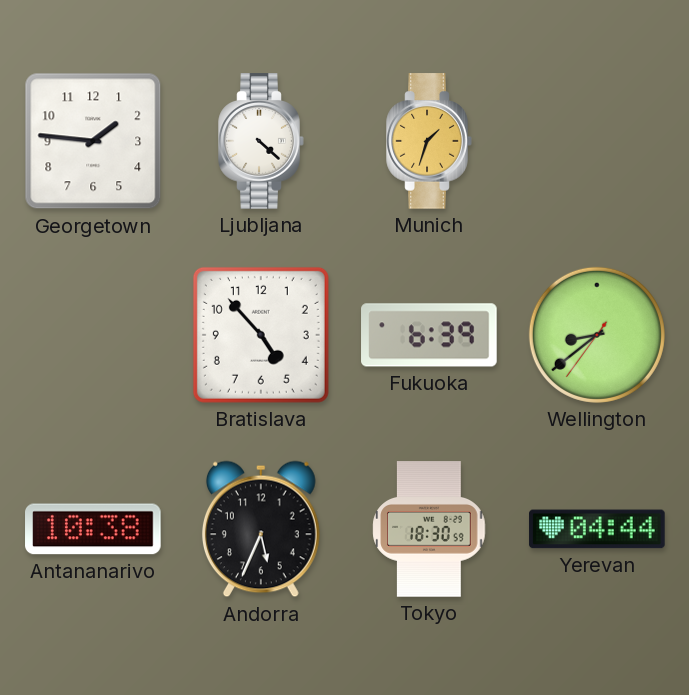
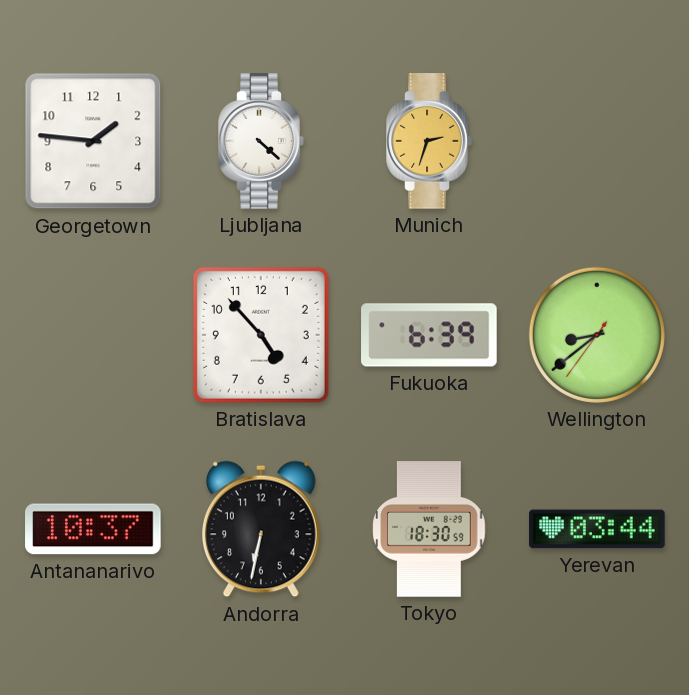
Munich: 1:33 -> 2:33
Antananarivo: 10:38 -> 10:37
Andorra: 5:34 -> 6:32
Yerevan: 04:44 -> 03:44
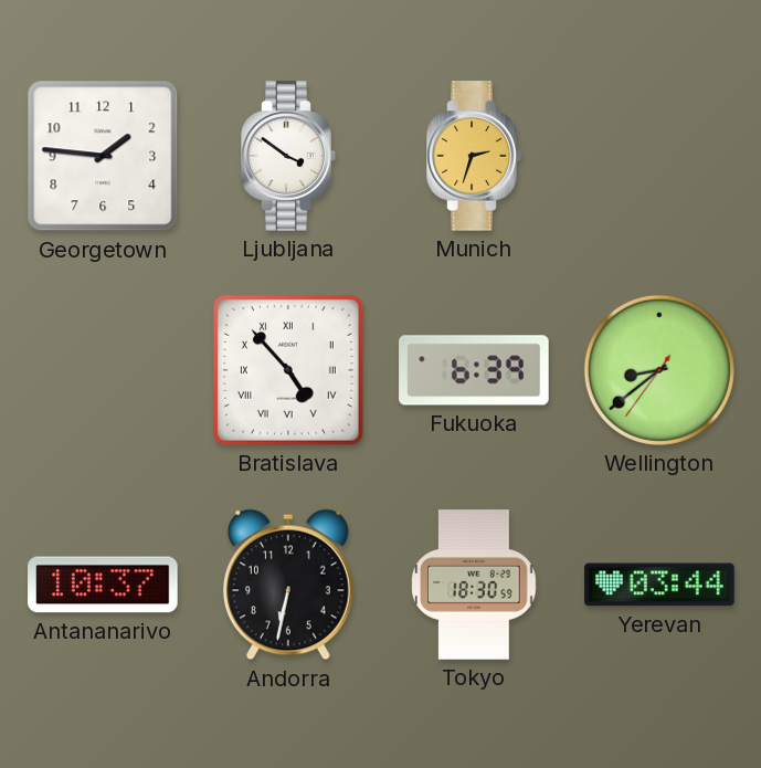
Ljubljana: 4:22 -> 3:51
Bratislava numerals: Arabic -> Roman
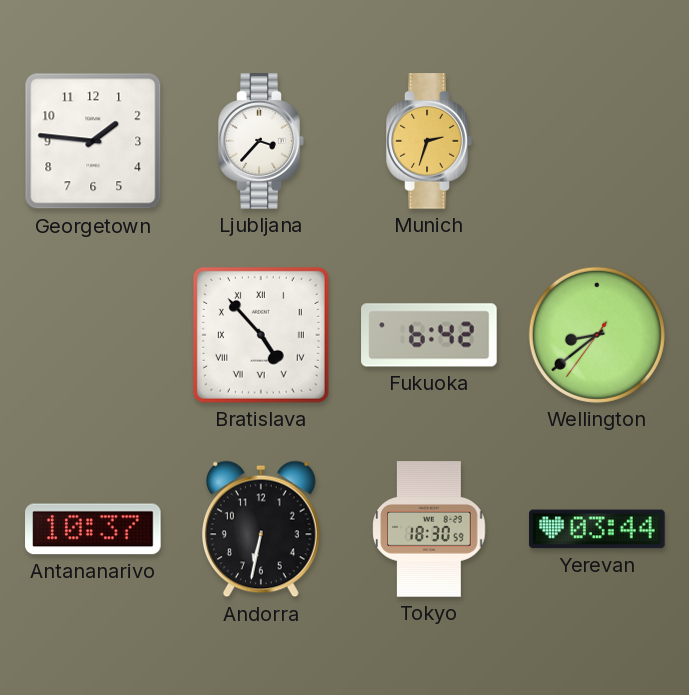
Ljubljana: 3:51 -> 3:37
Fukuoka: 6:39 -> 6:42
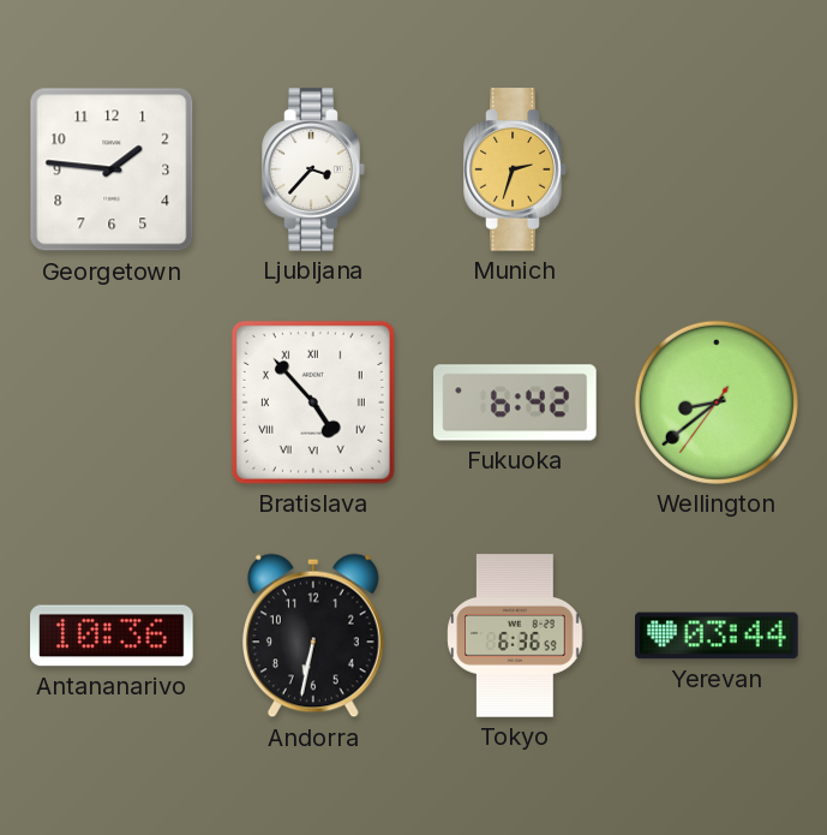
Antananarivo: 10:37 -> 10:36
Tokyo: 18:30 -> 6:36
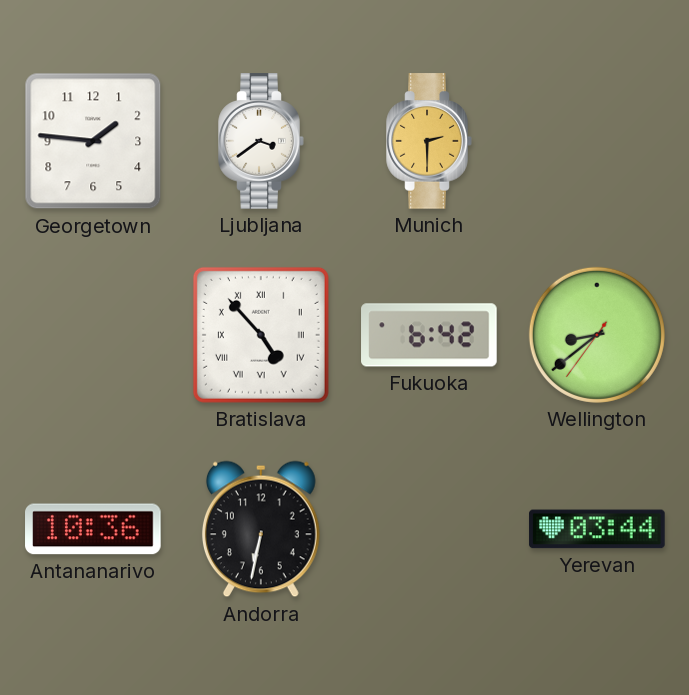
Ljubljana: 3:37 -> 3:39
Munich: 2:33 -> 2:30
Tokyo: 6:36 -> none
